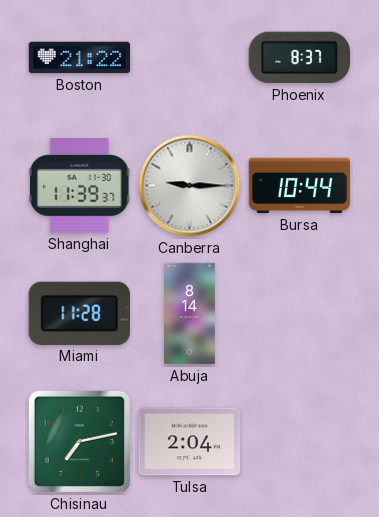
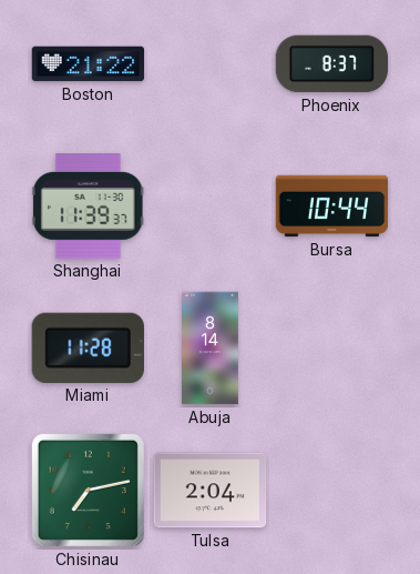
Canberra: 9:15 -> none
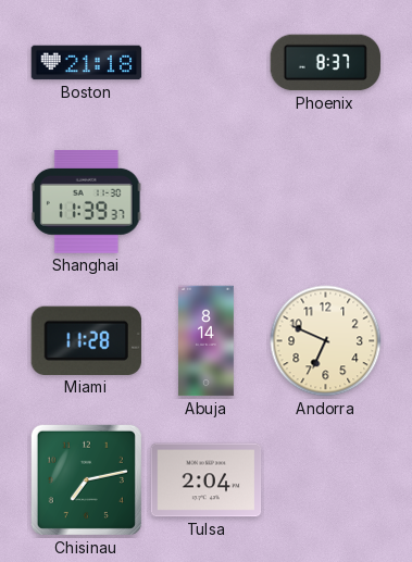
Boston: 21:22 -> 21:18
Bursa: 10:44 -> none
Andorra: none -> 6:49
